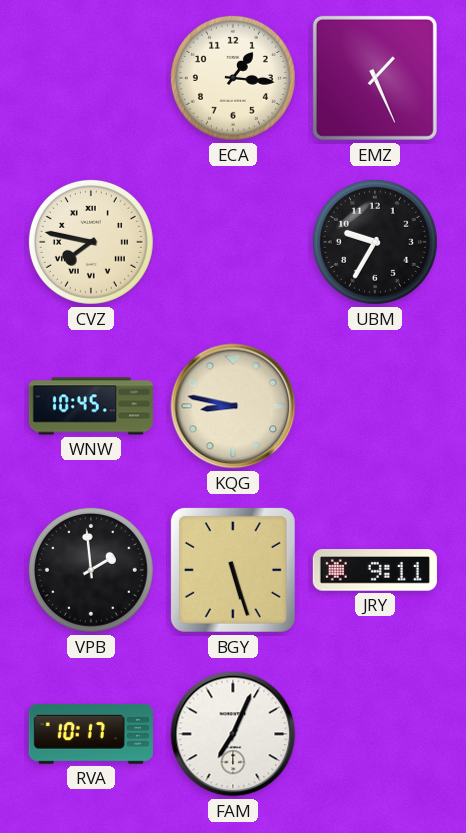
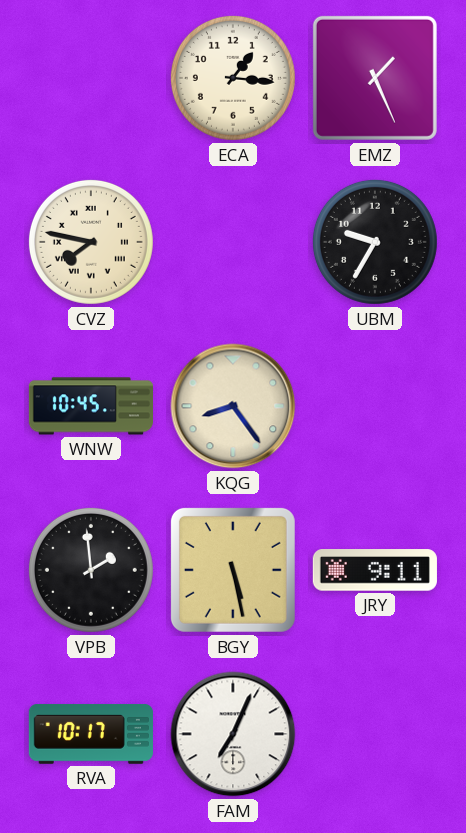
KQG: 8:47 -> 8:24
BGY: 5:27 -> 5:28
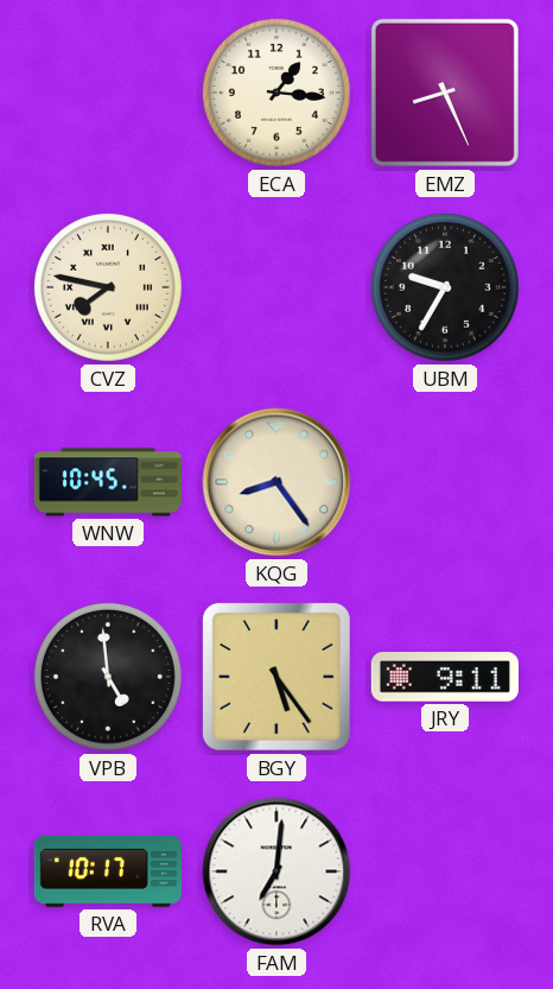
EMZ: 1:26 -> 8:26
VPB: 1:59 -> 4:59
BGY: 5:28 -> 5:24
FAM: 7:04 -> 7:01
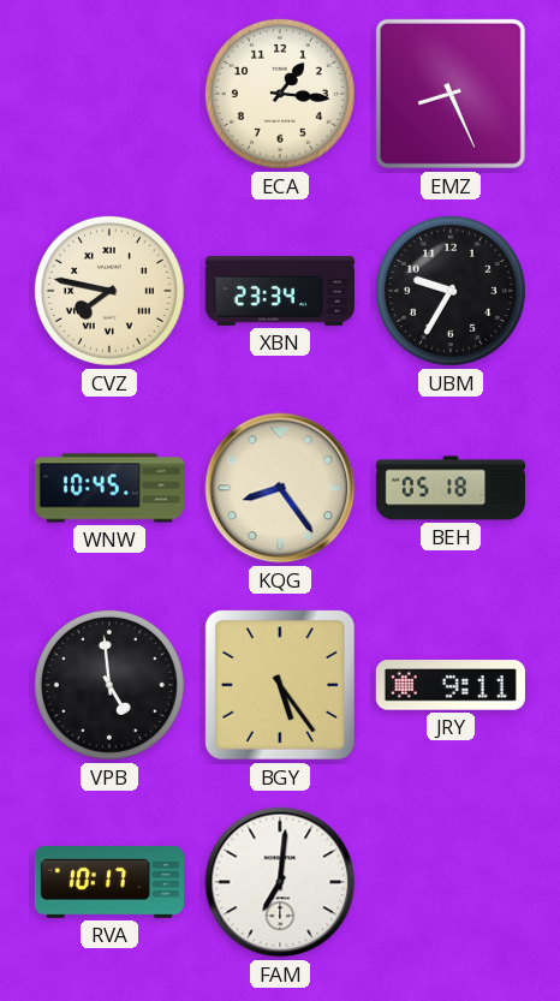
XBN: none -> 23:34
BEH: none -> 05:18
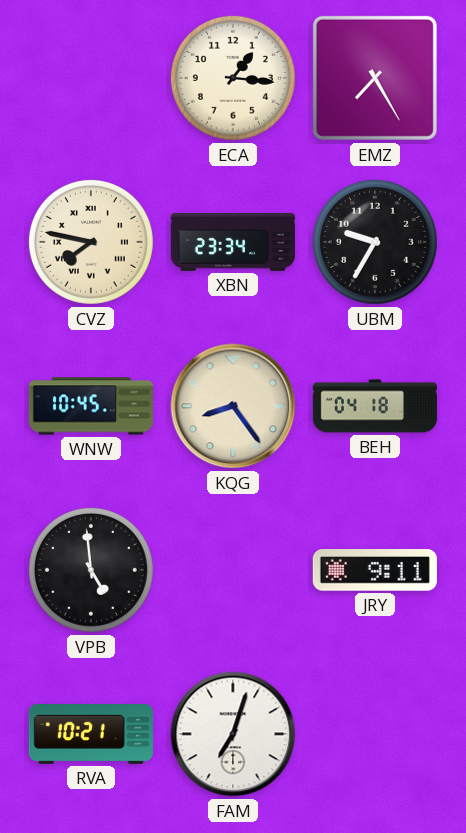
EMZ: 8:26 -> 7:25
BEH: 05:18 -> 04:18
BGY: 5:24 -> none
RVA: 10:17 -> 10:21
FAM: 7:01 -> 7:03
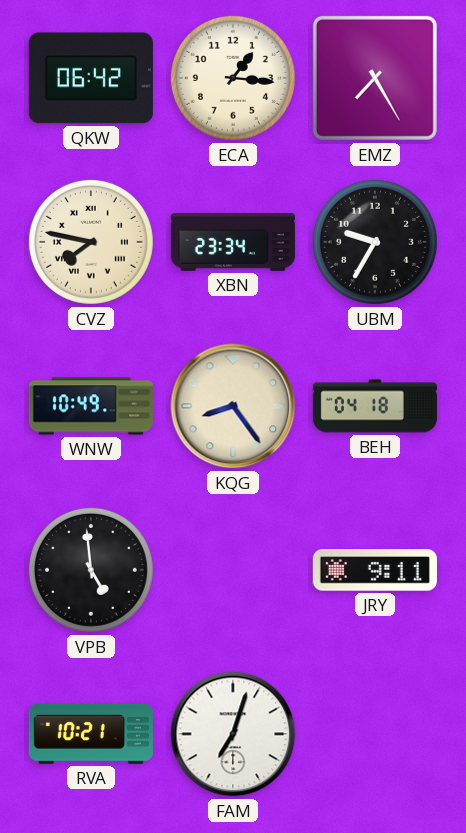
QKW: none -> 06:42
WNW: 10:45 -> 10:49
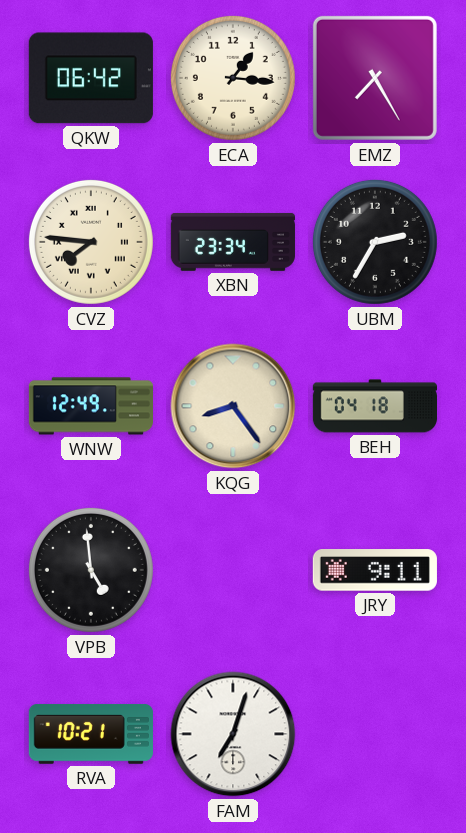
CVZ: 7:47 -> 7:46
UBM: 9:35 -> 2:35
WNW: 10:49 -> 12:49
